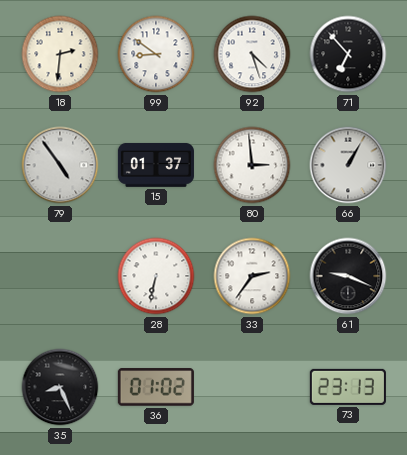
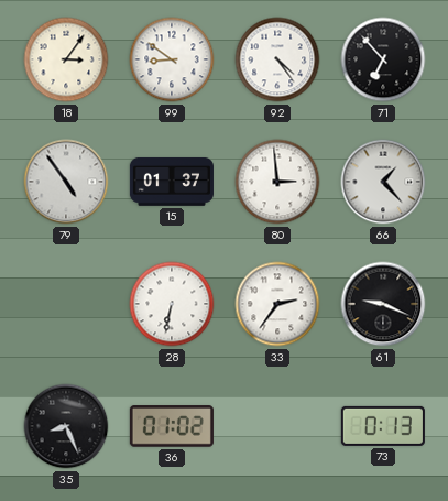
18: 2:31 -> 3:06
92: 4:27 -> 4:24
66: 1:05 -> 1:23
73: 23:13 -> 0:13
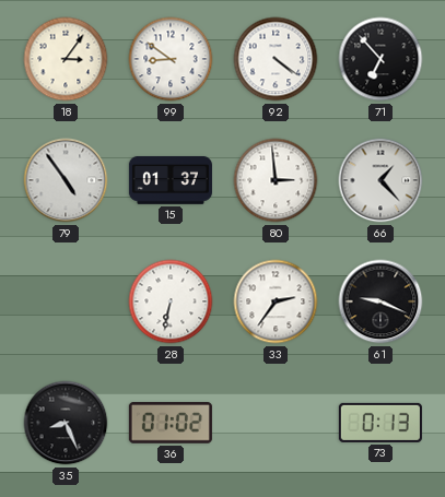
92: 4:24 -> 4:21
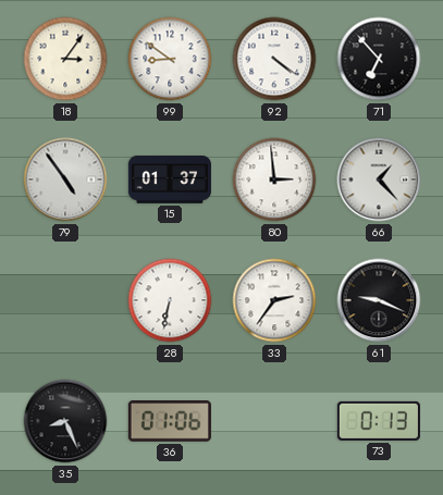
36: 01:02 -> 01:06
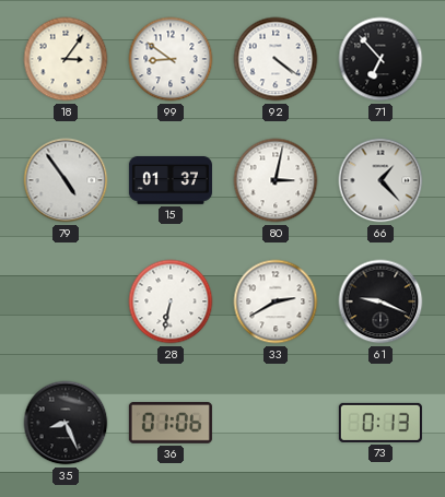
80: 2:59 -> 3:02
33: 2:36 -> 2:40
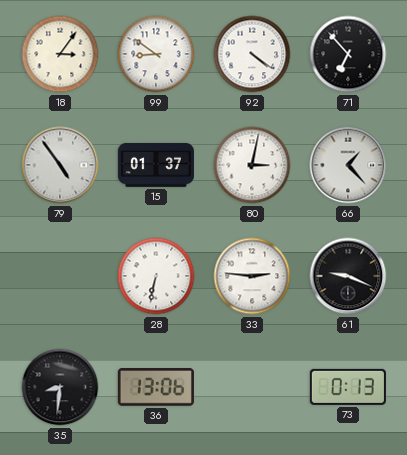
33: 2:40 -> 2:46
35: 8:26 -> 8:31
36: 01:06 -> 13:06
